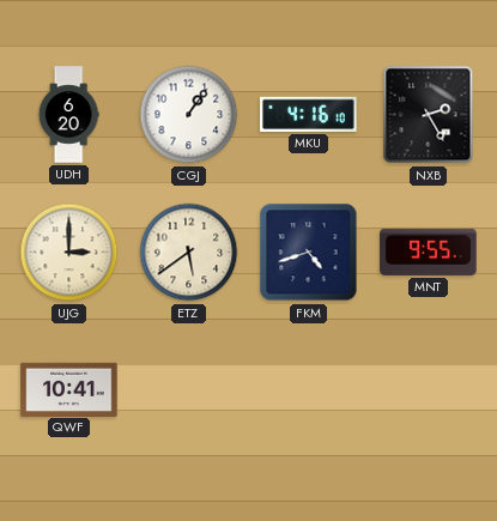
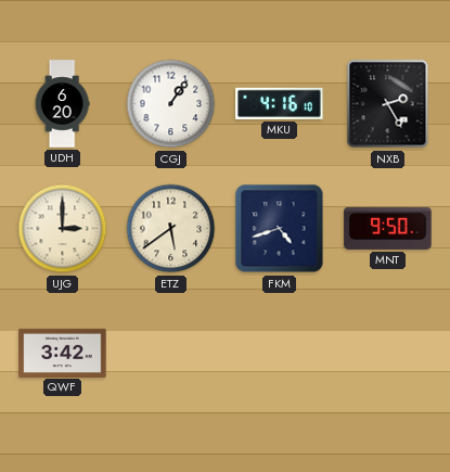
MNT: 9:55 -> 9:50
QWF: 10:41 -> 3:42
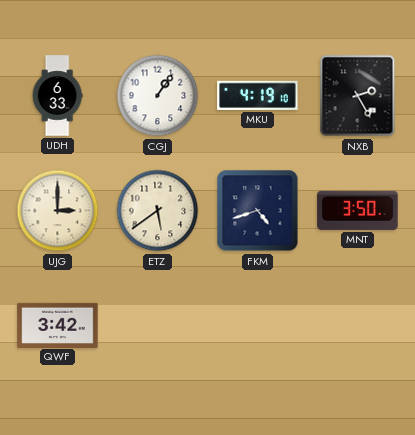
UDH: 6:20 -> 6:33
MKU: 4:16 -> 4:19
MNT: 9:50 -> 3:50
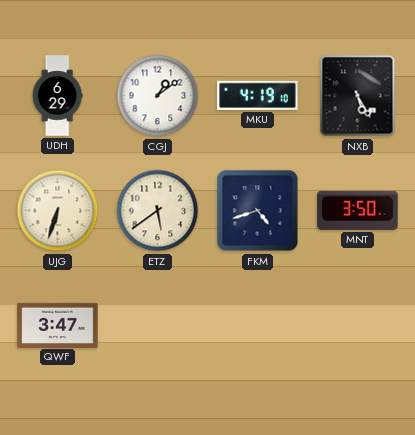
UDH: 6:33 -> 6:29
CGJ: 1:06 -> 1:09
NXB: 2:25 -> 5:25
UJG: 3:00 -> 6:33
QWF: 3:42 -> 3:47
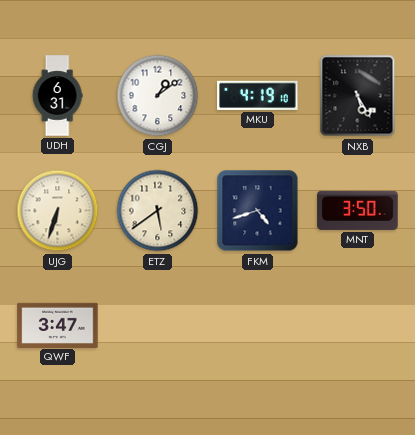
UDH: 6:29 -> 6:31
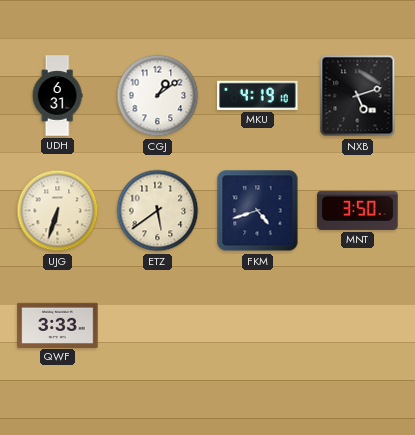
NXB: 5:25 -> 5:12
QWF: 3:47 -> 3:33
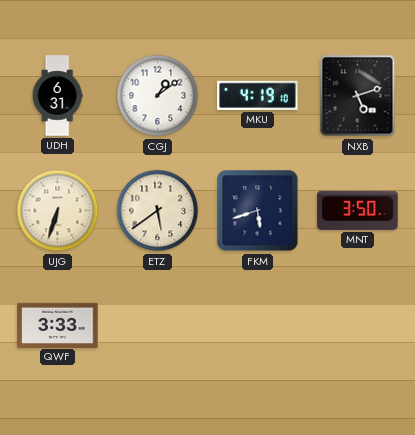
FKM: 4:42 -> 5:42
